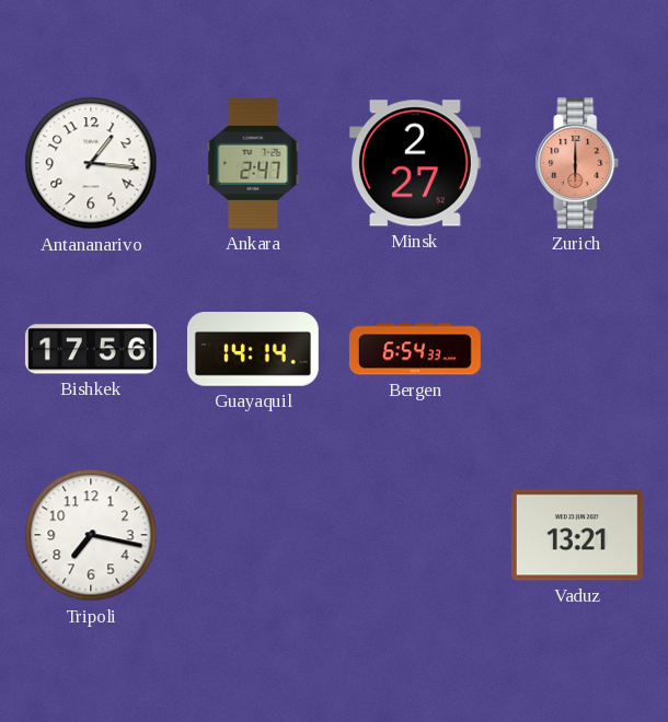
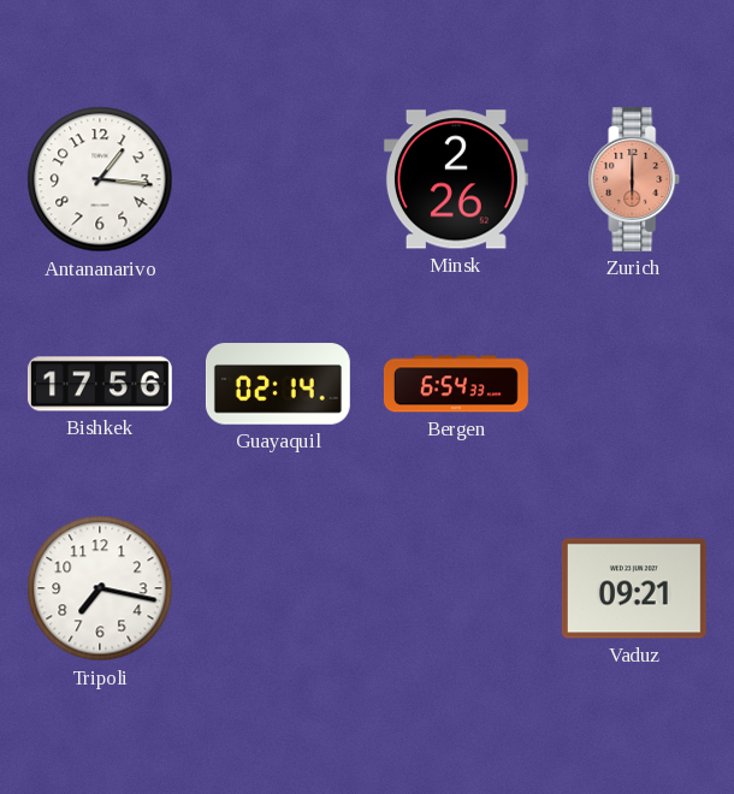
Ankara: 2:47 -> none
Minsk: 2:27 -> 2:26
Guayaquil: 14:14 -> 02:14
Vaduz: 13:21 -> 09:21
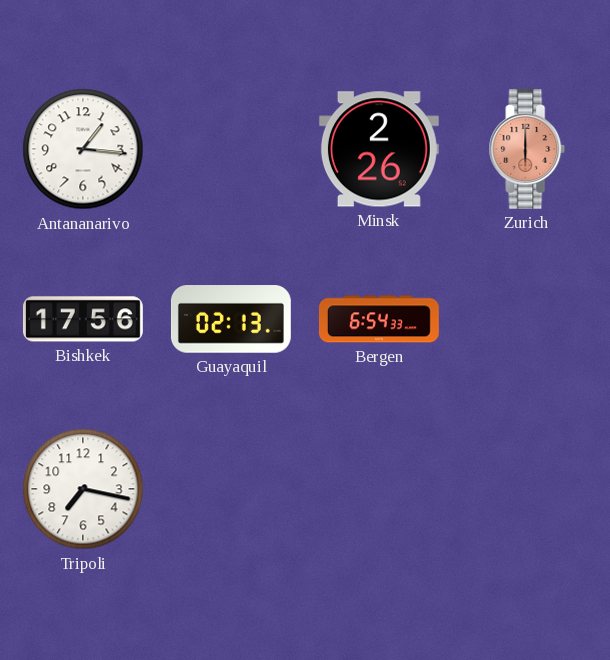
Guayaquil: 02:14 -> 02:13
Vaduz: 09:21 -> none
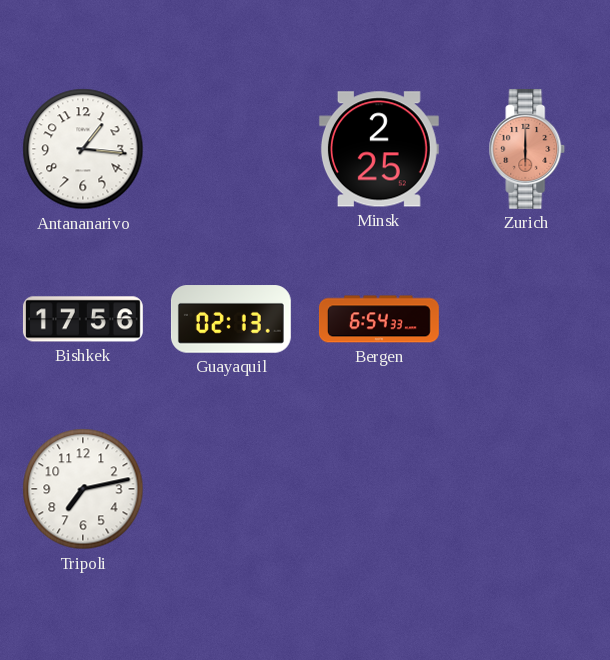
Minsk: 2:26 -> 2:25
Tripoli: 7:17 -> 7:13
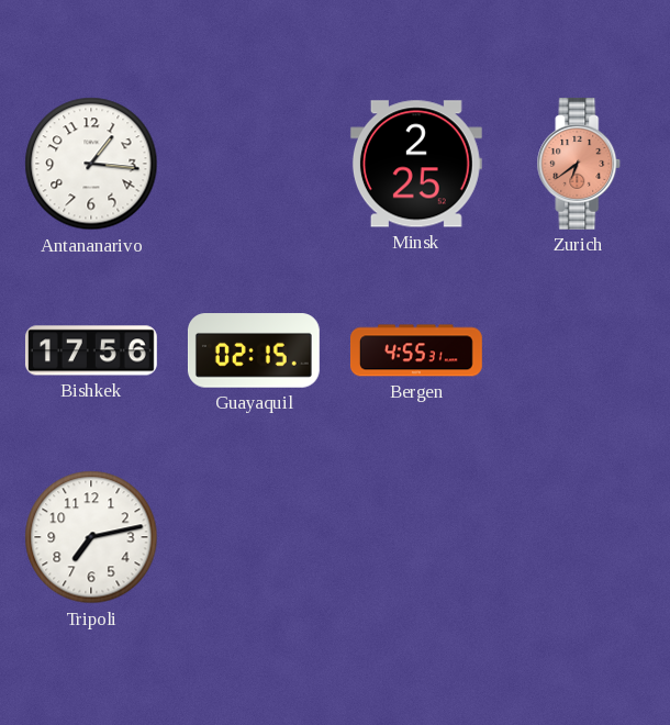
Zurich: 6:00 -> 6:39
Guayaquil: 02:13 -> 02:15
Bergen: 6:54 -> 4:55
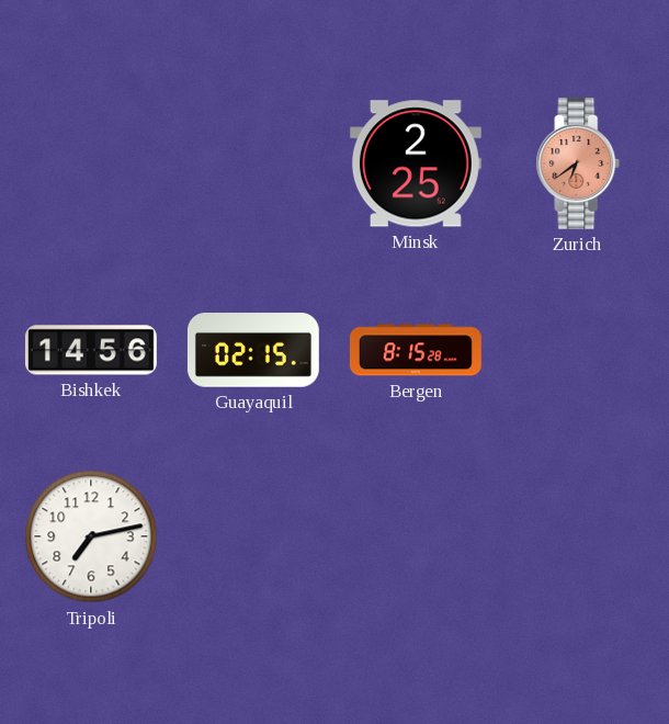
Antananarivo: 1:16 -> none
Bishkek: 17:56 -> 14:56
Bergen: 4:55 -> 8:15
